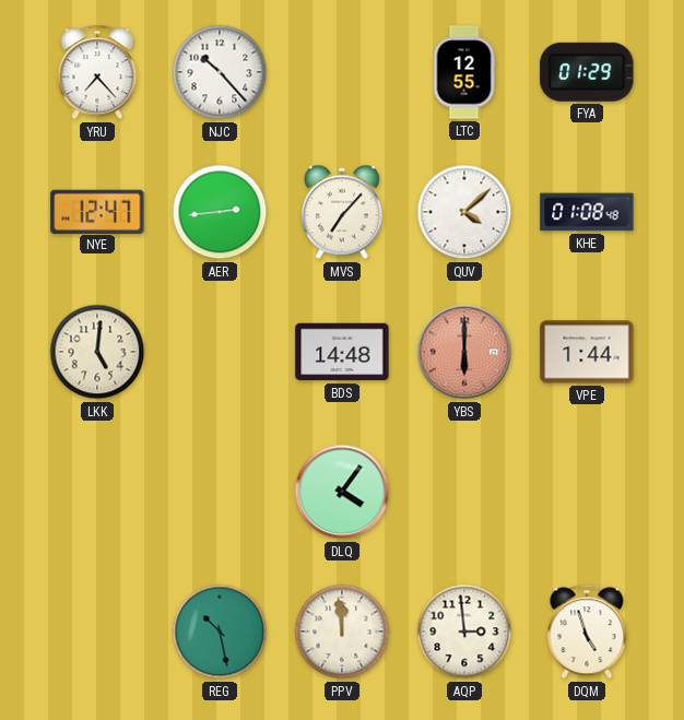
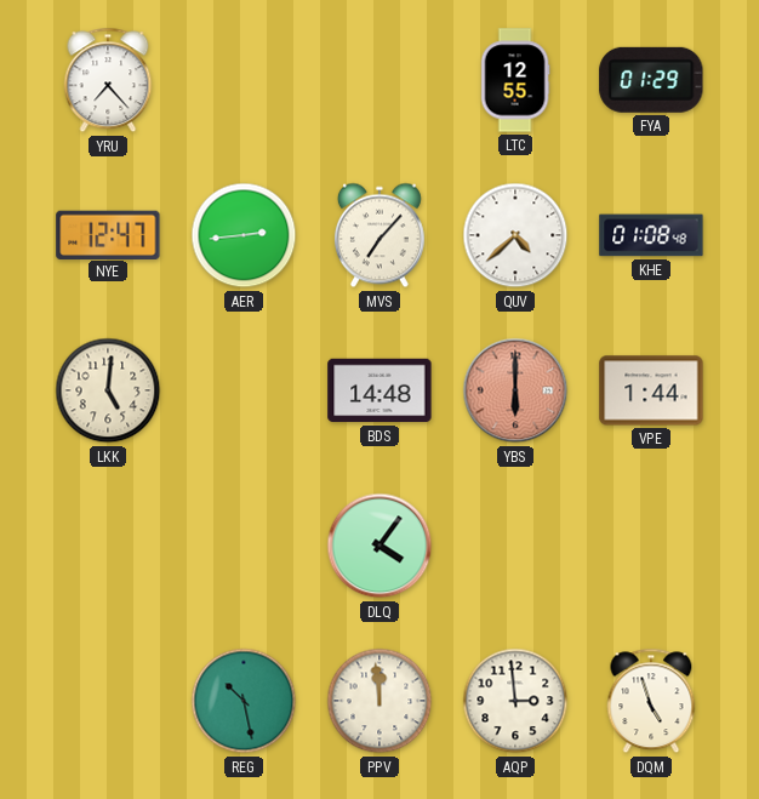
NJC: 10:23 -> none
QUV: 4:08 -> 4:38
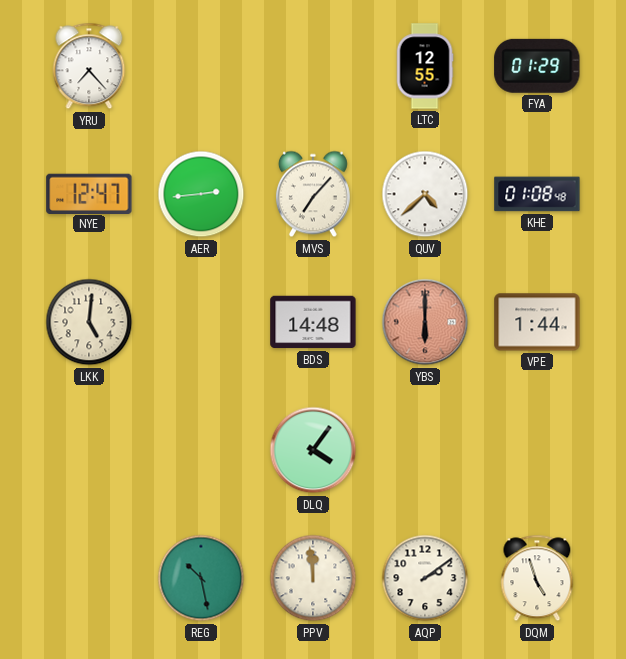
AQP: 2:59 -> 2:09
